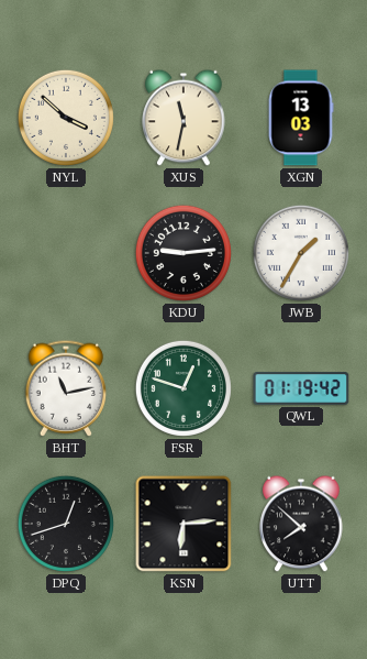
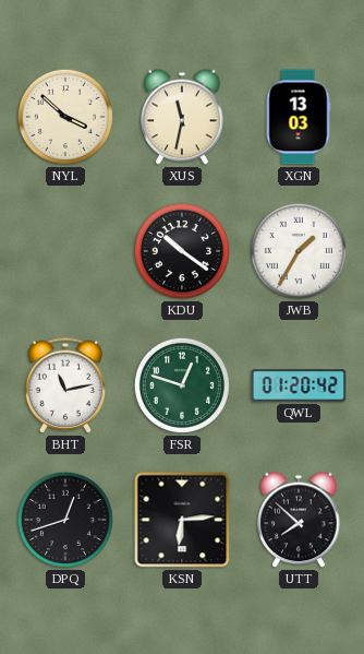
KDU: 9:14 -> 10:21
QWL: 01:19 -> 01:20
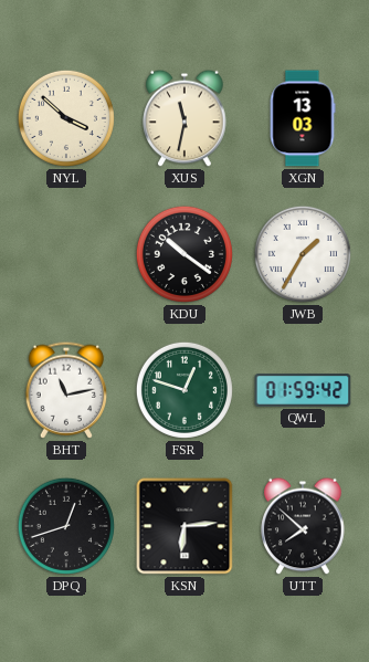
QWL: 01:20 -> 01:59
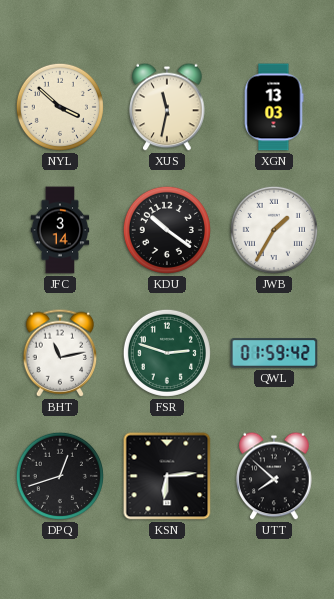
JFC: none -> 3:14
FSR: 12:48 -> 2:48
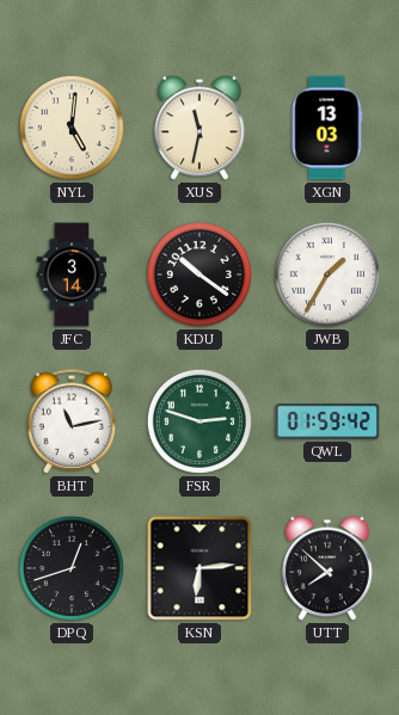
NYL: 3:52 -> 5:01
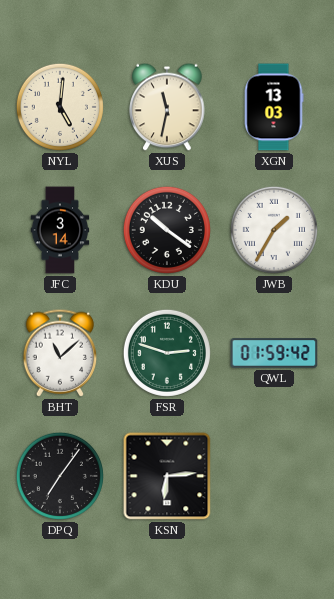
BHT: 11:13 -> 11:08
DPQ: 12:42 -> 7:06
UTT: 7:52 -> none
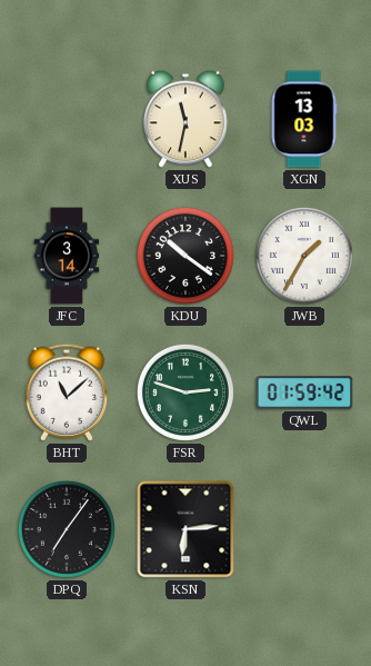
NYL: 5:01 -> none
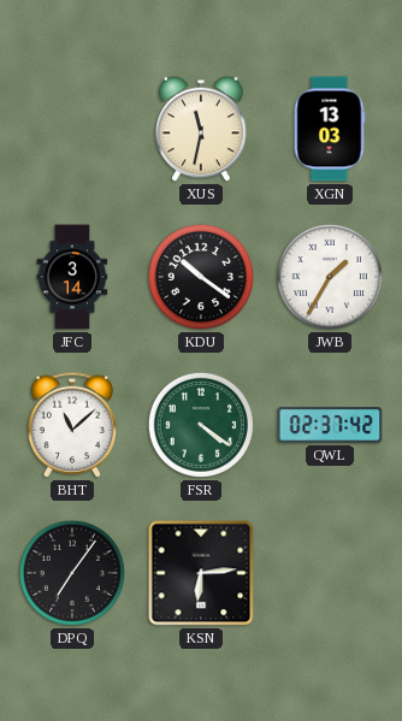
FSR: 2:48 -> 4:21
QWL: 01:59 -> 02:37
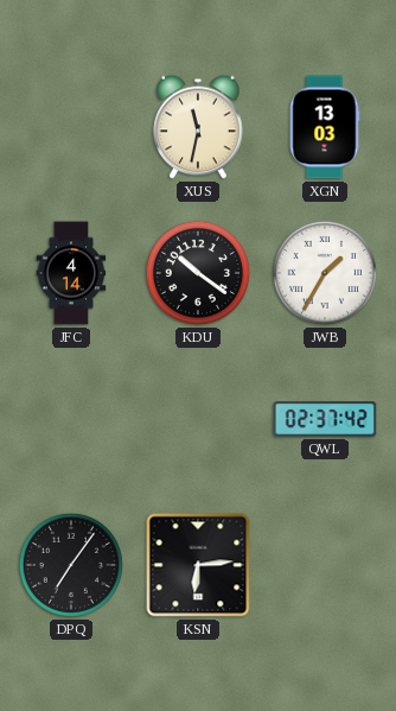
JFC: 3:14 -> 4:14
BHT: 11:08 -> none
FSR: 4:21 -> none
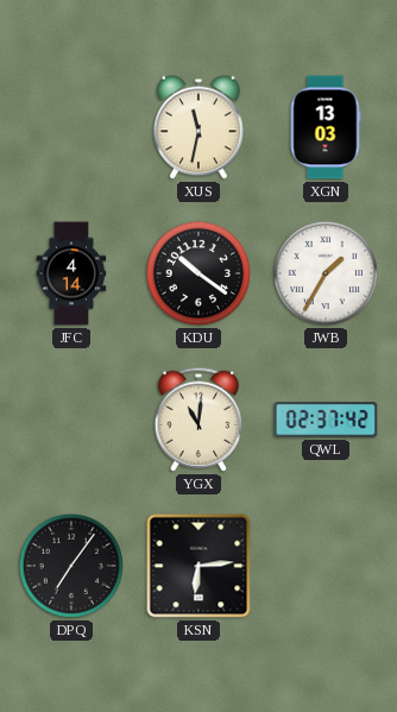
YGX: none -> 11:01
